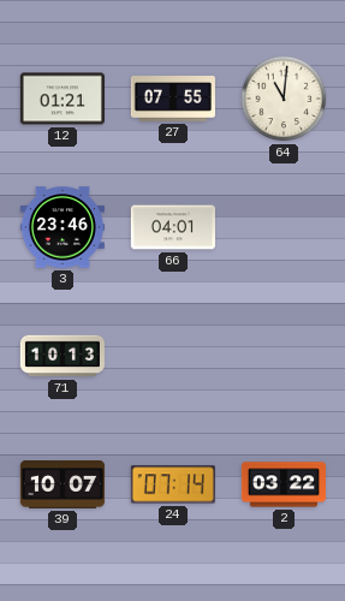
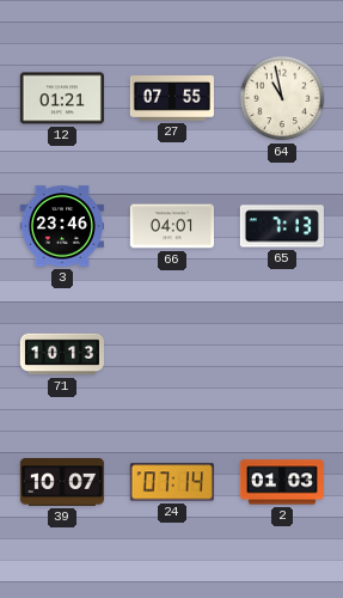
64: 11:01 -> 10:58
65: none -> 7:13
2: 03:22 -> 01:03
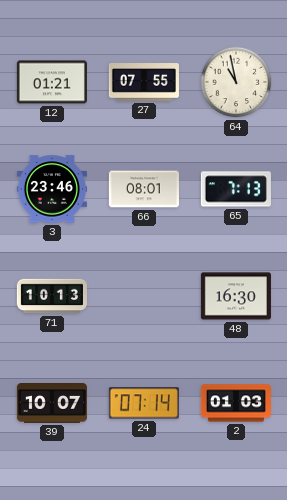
66: 04:01 -> 08:01
48: none -> 16:30
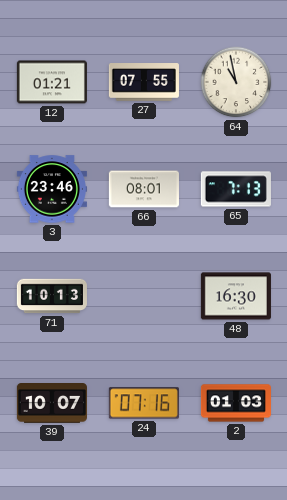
24: 07:14 -> 07:16
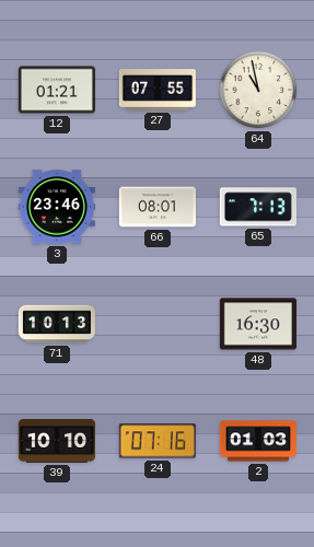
39: 10:07 -> 10:10
